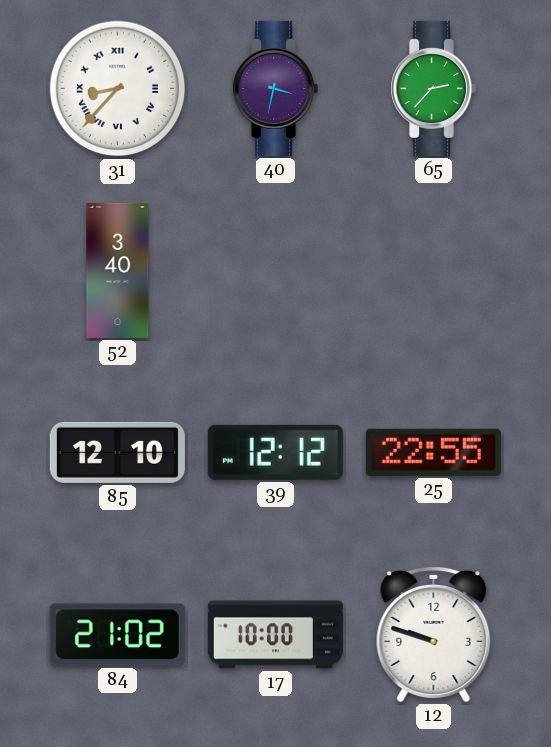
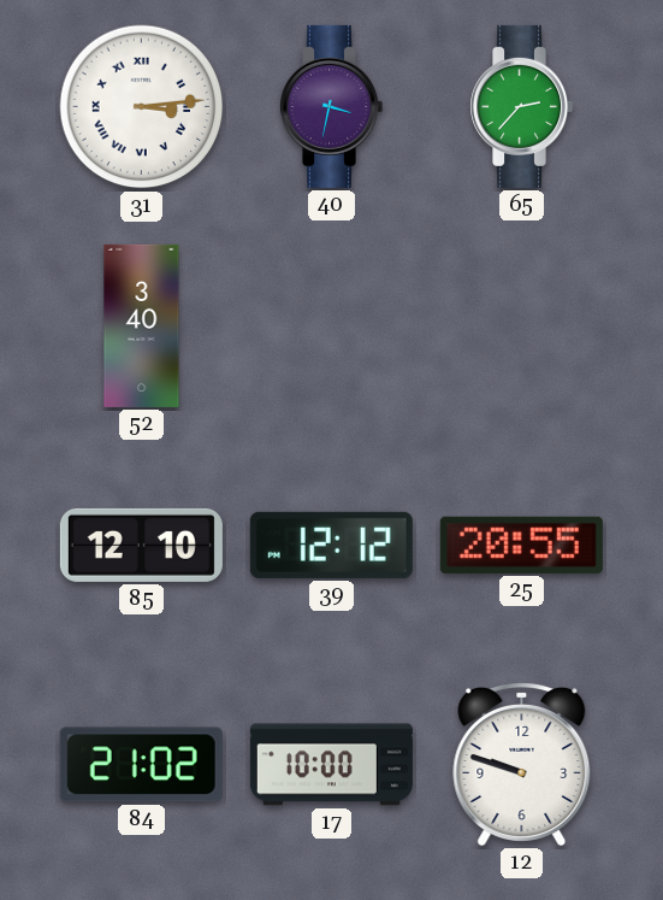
31: 8:37 -> 3:14
25: 22:55 -> 20:55
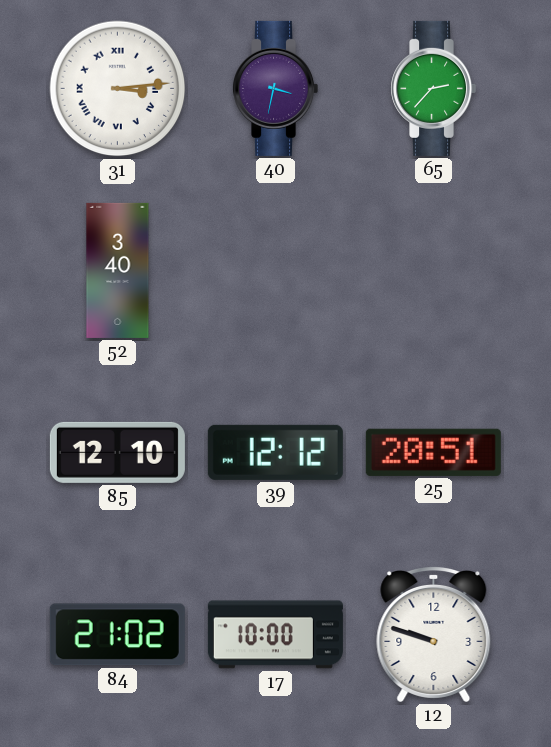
25: 20:55 -> 20:51
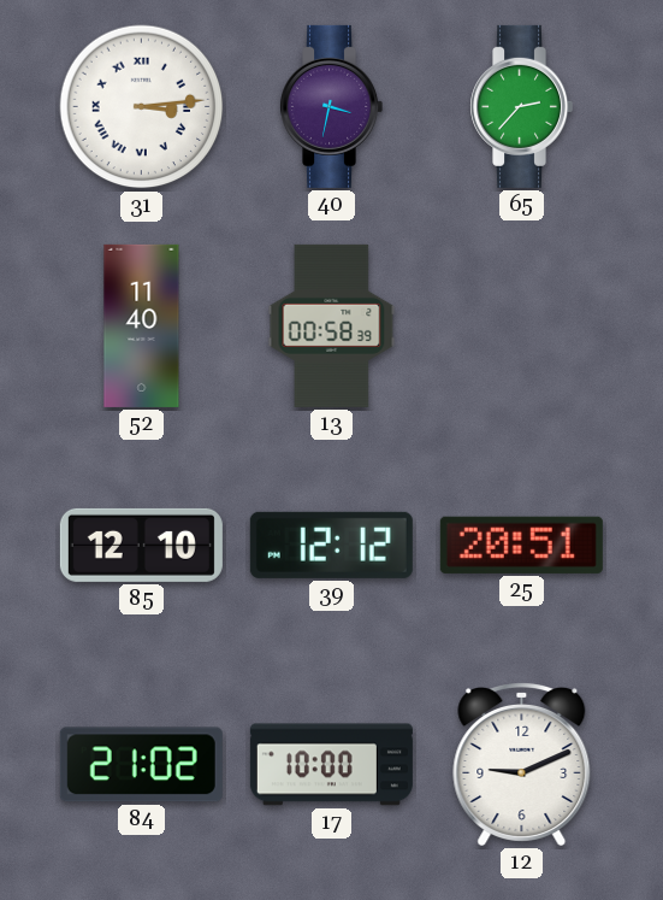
52: 3:40 -> 11:40
13: none -> 00:58
12: 9:48 -> 9:11
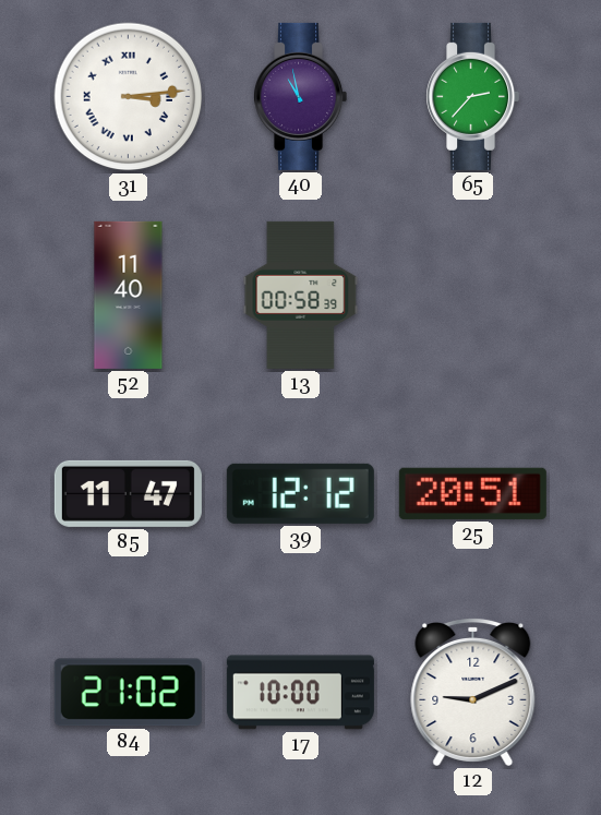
40: 3:32 -> 10:58
85: 12:10 -> 11:47
